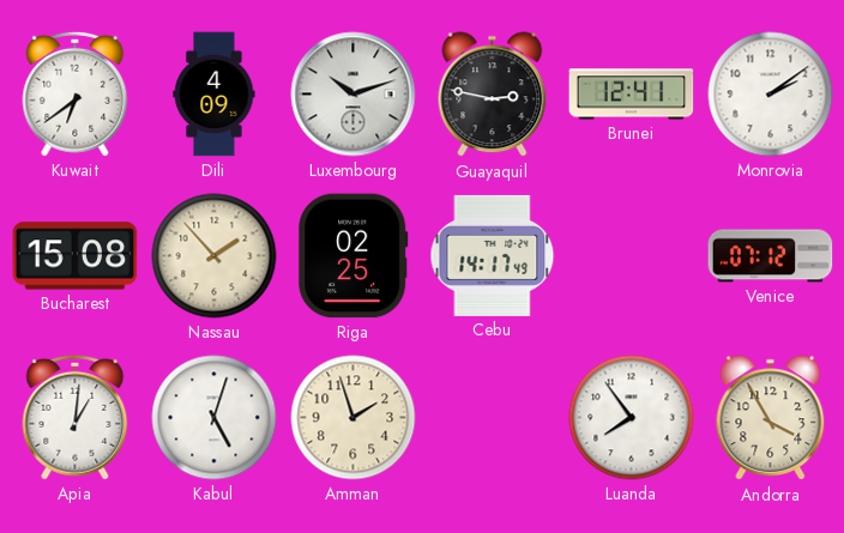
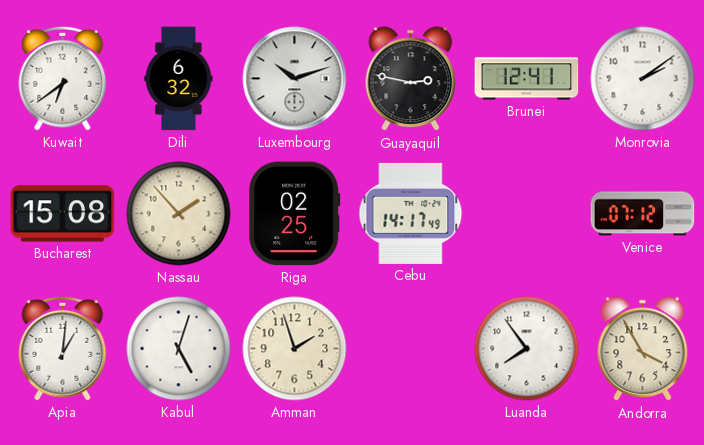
Dili: 4:09 -> 6:32
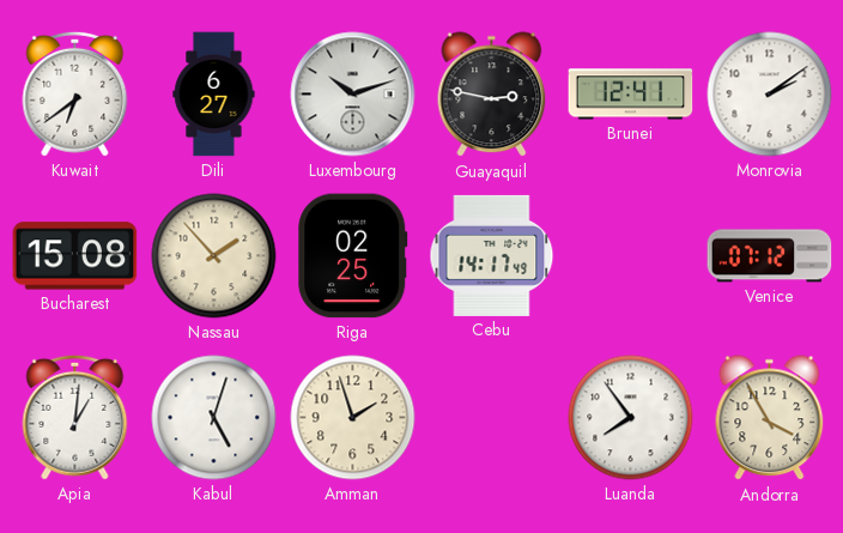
Dili: 6:32 -> 6:27
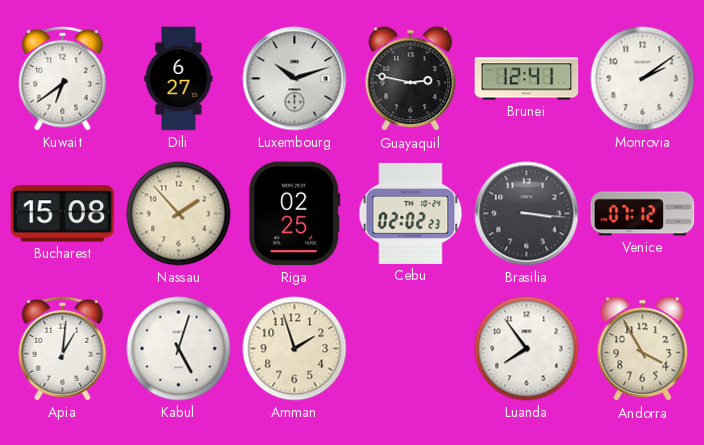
Cebu: 14:17 -> 02:02
Brasilia: none -> 3:16
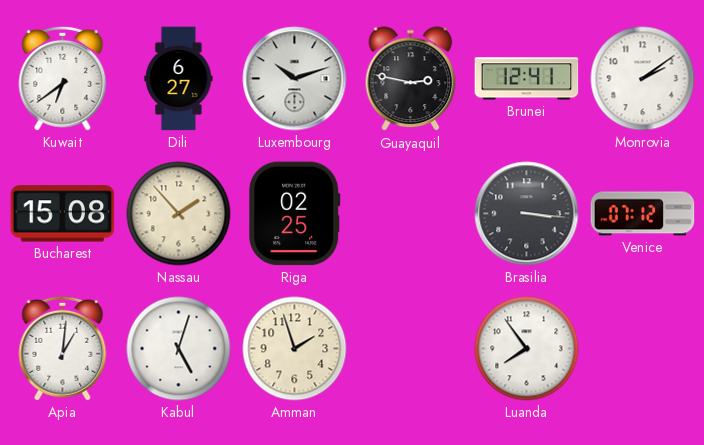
Cebu: 02:02 -> none
Andorra: 3:55 -> none
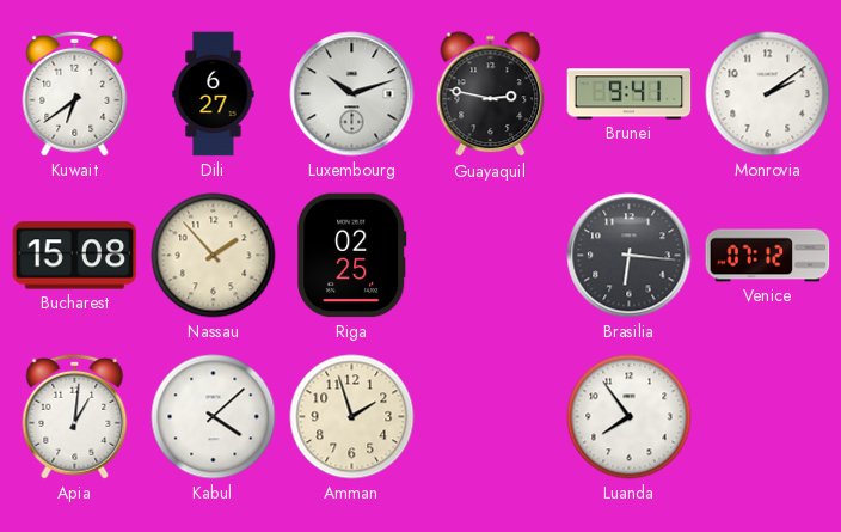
Brunei: 12:41 -> 9:41
Brasilia: 3:16 -> 6:16
Kabul: 5:03 -> 4:08
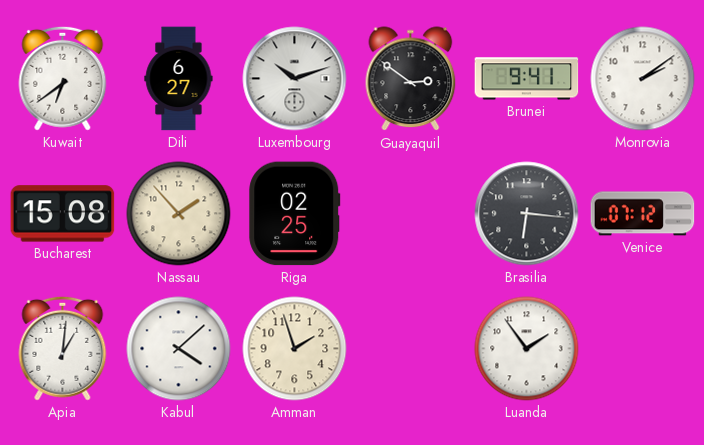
Guayaquil: 2:47 -> 2:51
Luanda: 7:54 -> 1:54
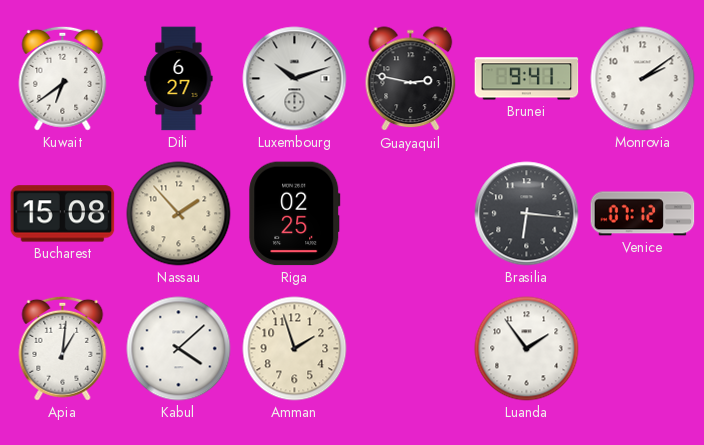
Guayaquil: 2:51 -> 2:47
